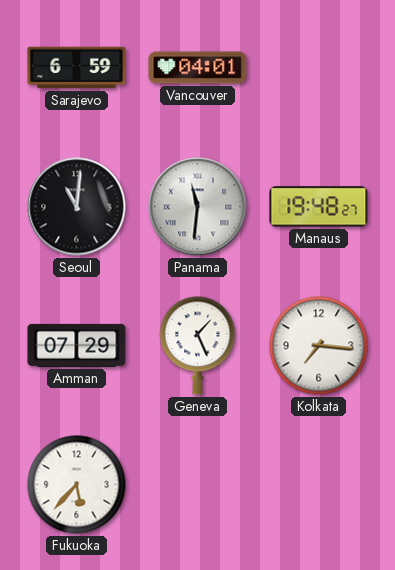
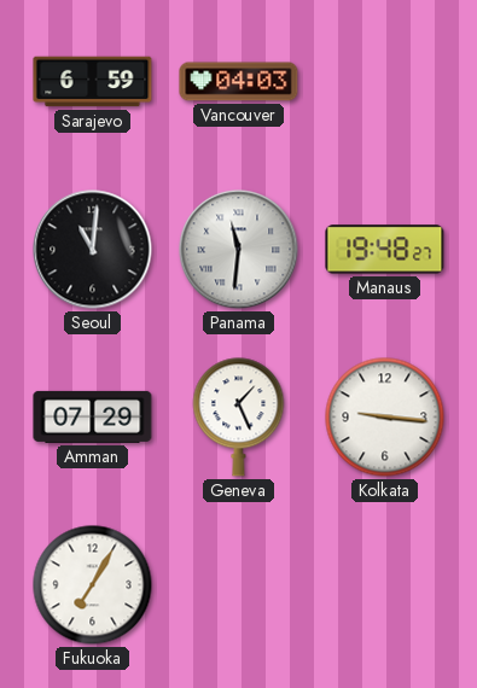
Vancouver: 04:01 -> 04:03
Kolkata: 7:16 -> 9:16
Fukuoka: 5:37 -> 7:05
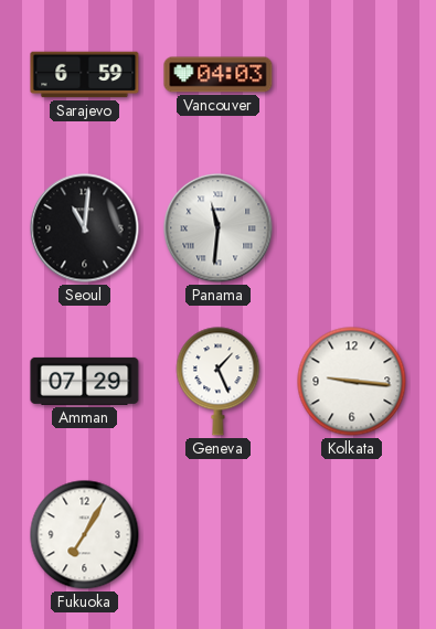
Manaus: 19:48 -> none
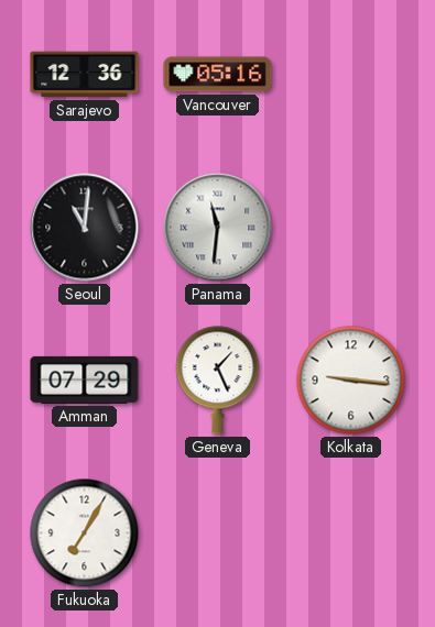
Sarajevo: 6:59 -> 12:36
Vancouver: 04:03 -> 05:16
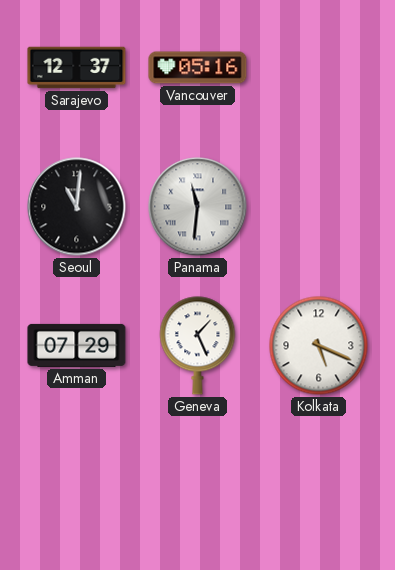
Sarajevo: 12:36 -> 12:37
Kolkata: 9:16 -> 5:19
Fukuoka: 7:05 -> none
